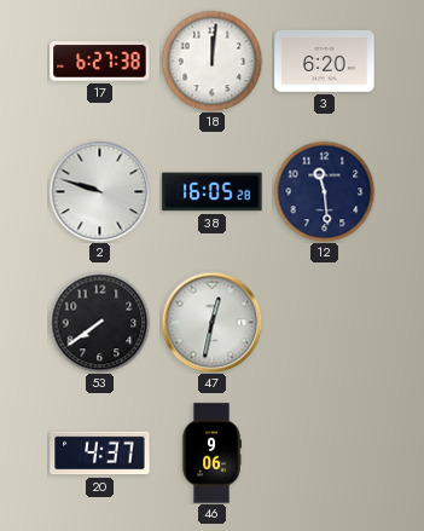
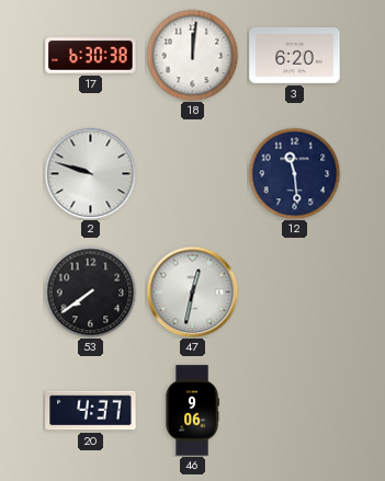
17: 6:27 -> 6:30
38: 16:05 -> none
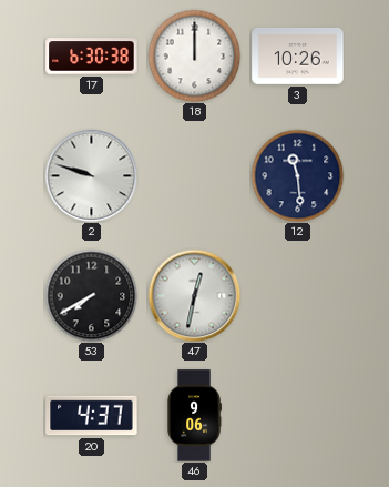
18: 12:01 -> 12:00
3: 6:20 -> 10:26
53: 7:39 -> 7:40
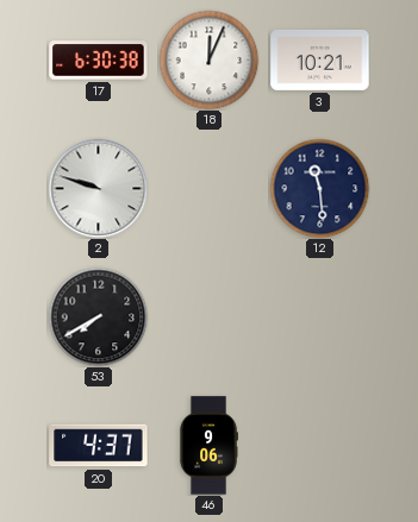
18: 12:00 -> 12:04
3: 10:26 -> 10:21
47: 12:32 -> none
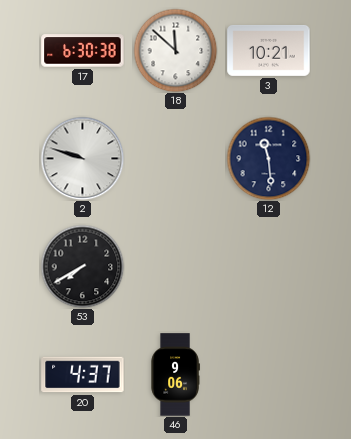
18: 12:04 -> 11:52
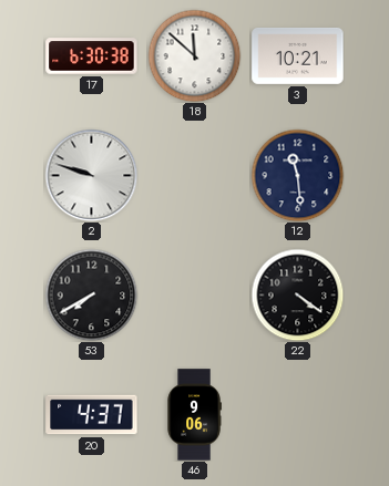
22: none -> 4:21
